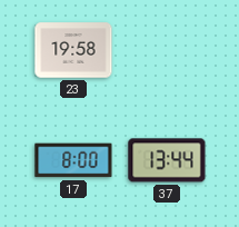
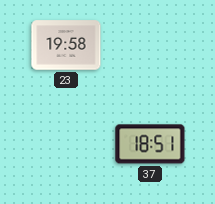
17: 8:00 -> none
37: 13:44 -> 18:51
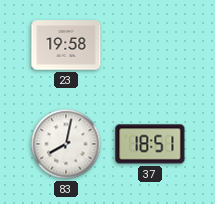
83: none -> 8:02
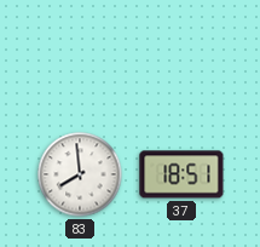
23: 19:58 -> none
83: 8:02 -> 7:59
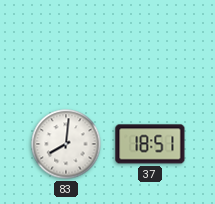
83: 7:59 -> 8:01
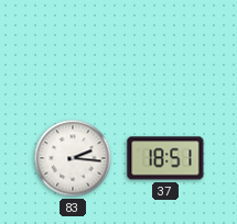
83: 8:01 -> 2:16
